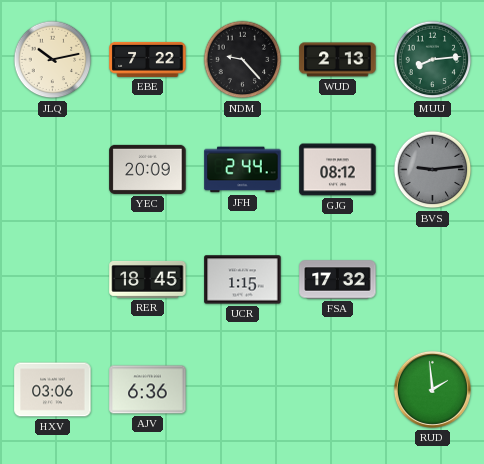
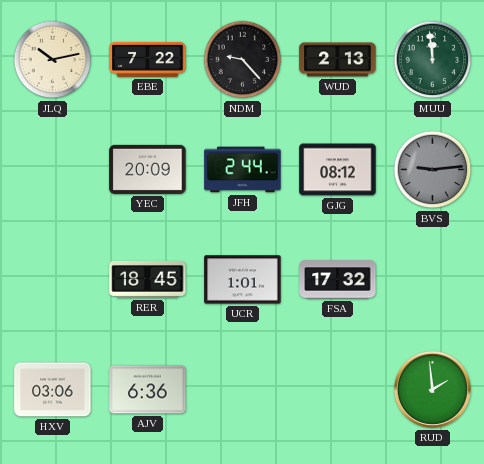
MUU: 8:14 -> 11:59
UCR: 1:15 -> 1:01
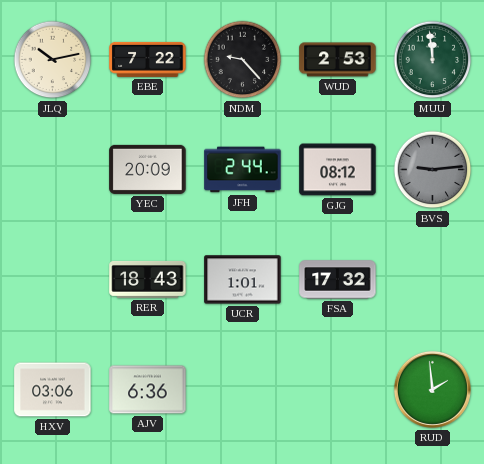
WUD: 2:13 -> 2:53
RER: 18:45 -> 18:43
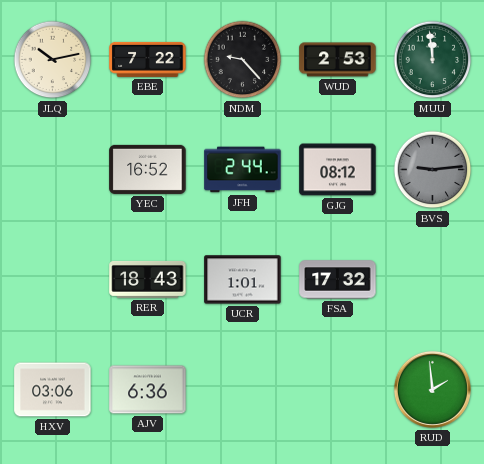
YEC: 20:09 -> 16:52
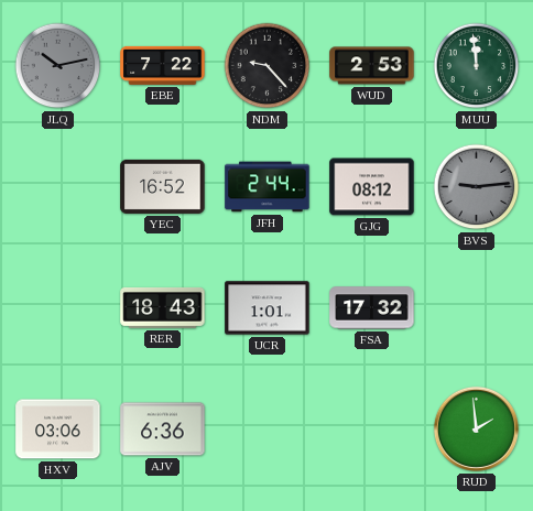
JLQ dial: cream -> grey
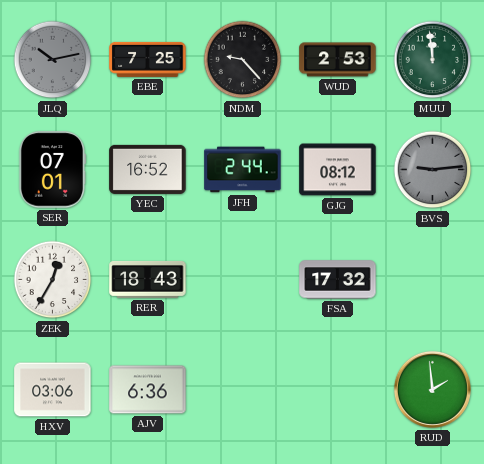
EBE: 7:22 -> 7:25
SER: none -> 07:01
ZEK: none -> 12:35
UCR: 1:01 -> none
